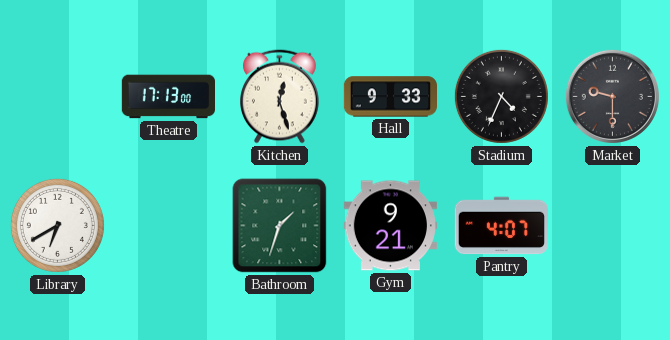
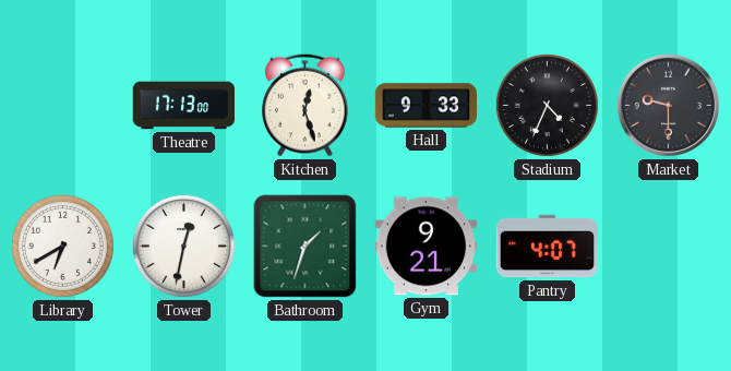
Tower: none -> 12:32
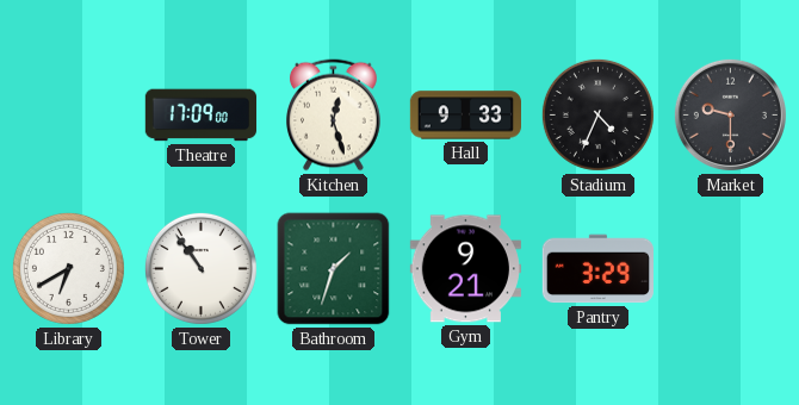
Theatre: 17:13 -> 17:09
Tower: 12:32 -> 10:54
Pantry: 4:07 -> 3:29
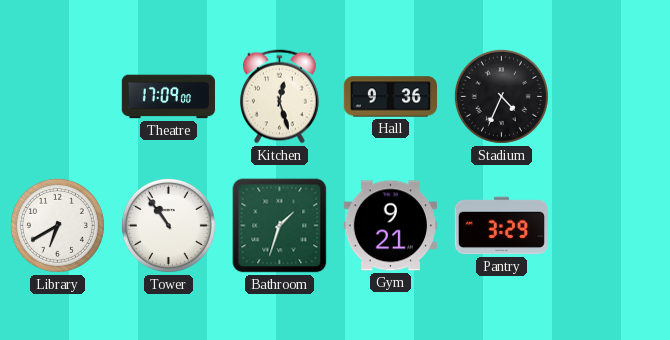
Hall: 9:33 -> 9:36
Market: 9:30 -> none
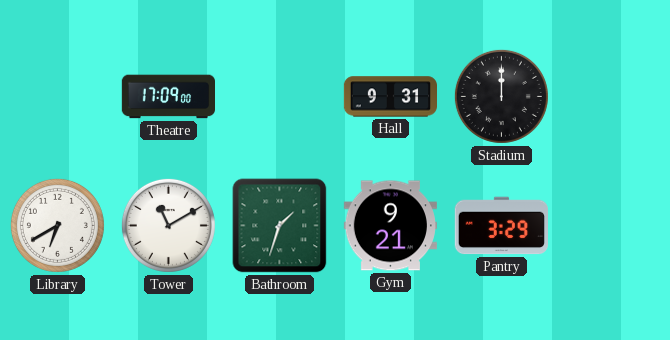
Kitchen: 12:27 -> none
Hall: 9:36 -> 9:31
Stadium: 4:34 -> 12:00
Tower: 10:54 -> 11:10
